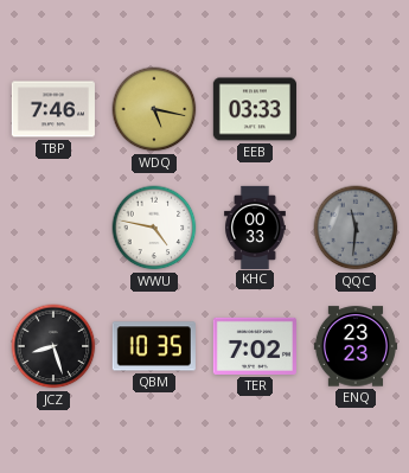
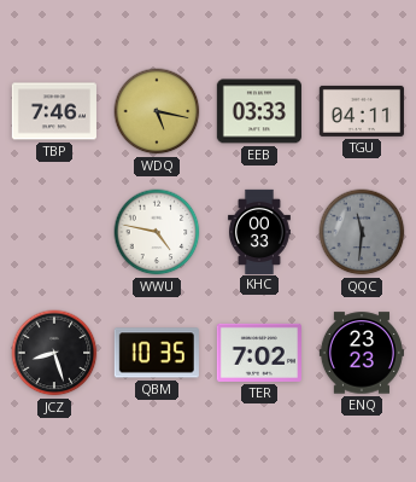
TGU: none -> 04:11
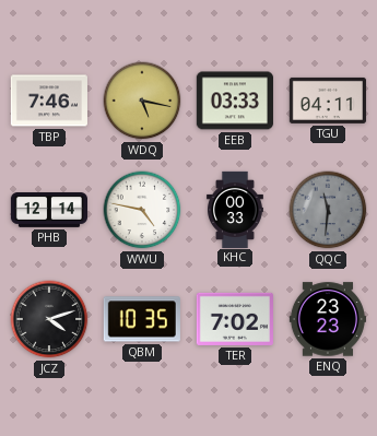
PHB: none -> 12:14
JCZ: 8:27 -> 4:12
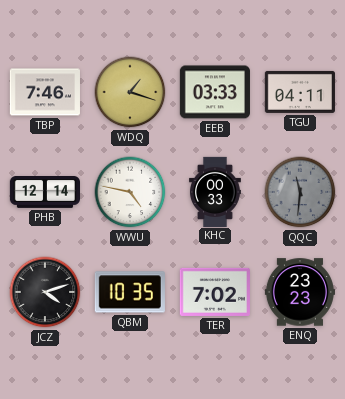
WDQ: 5:17 -> 1:18
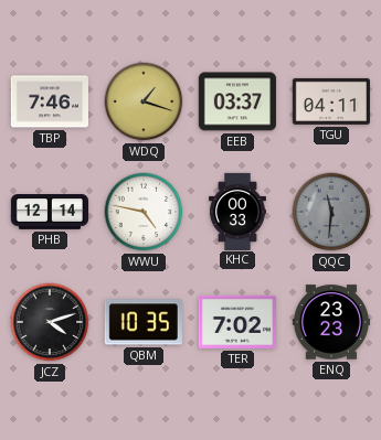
EEB: 03:33 -> 03:37
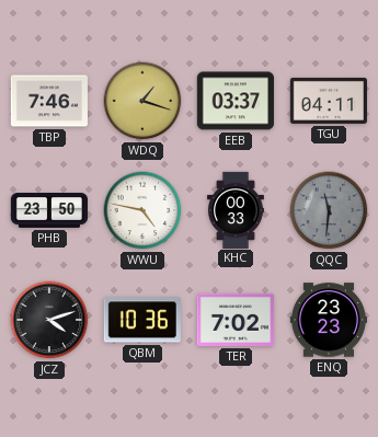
PHB: 12:14 -> 23:50
QBM: 10:35 -> 10:36
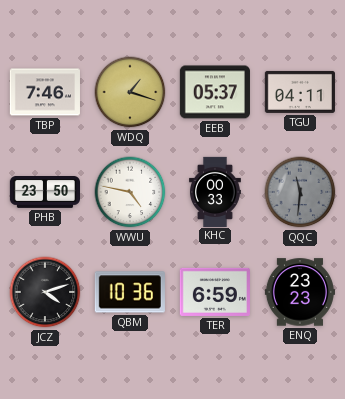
EEB: 03:37 -> 05:37
TER: 7:02 -> 6:59
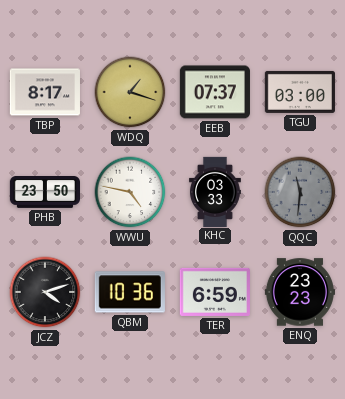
TBP: 7:46 -> 8:17
EEB: 05:37 -> 07:37
TGU: 04:11 -> 03:00
KHC: 00:33 -> 03:33
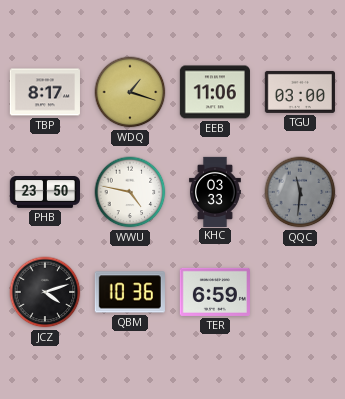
EEB: 07:37 -> 11:06
ENQ: 23:23 -> none
